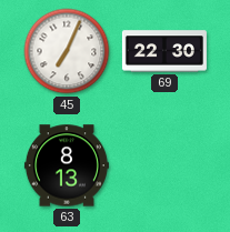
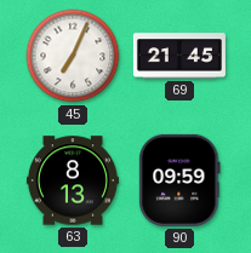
69: 22:30 -> 21:45
90: none -> 09:59
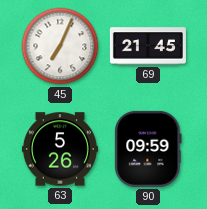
63: 8:13 -> 5:26
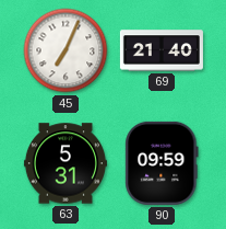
69: 21:45 -> 21:40
63: 5:26 -> 5:31
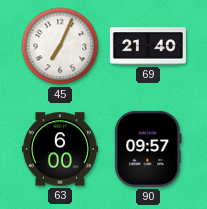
63: 5:31 -> 6:00
90: 09:59 -> 09:57
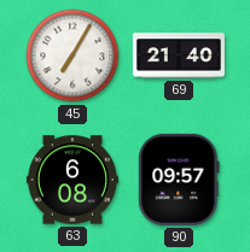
45: 7:04 -> 7:05
63: 6:00 -> 6:08
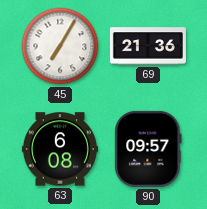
69: 21:40 -> 21:36
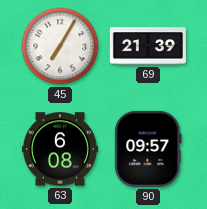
69: 21:36 -> 21:39
